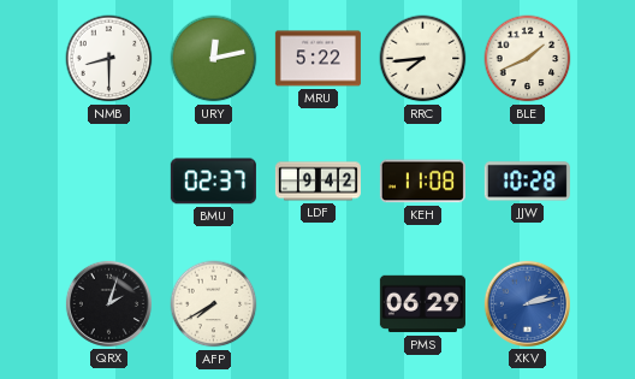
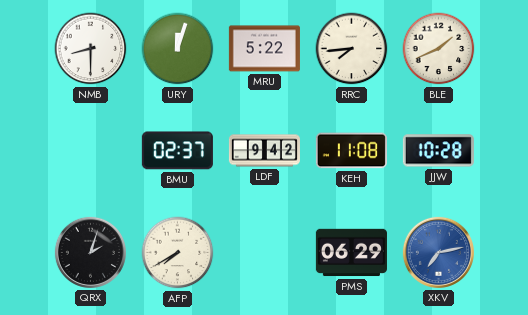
URY: 12:13 -> 12:03
XKV: 2:13 -> 7:13
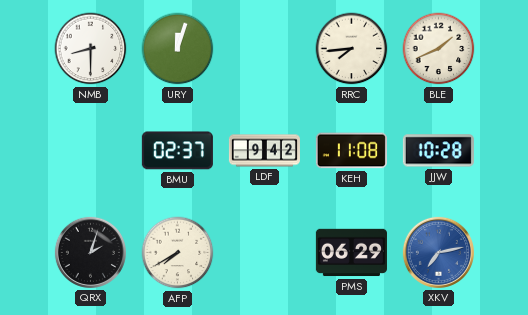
MRU: 5:22 -> none
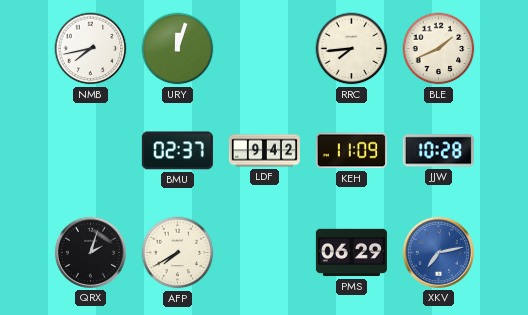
NMB: 8:30 -> 7:43
KEH: 11:08 -> 11:09
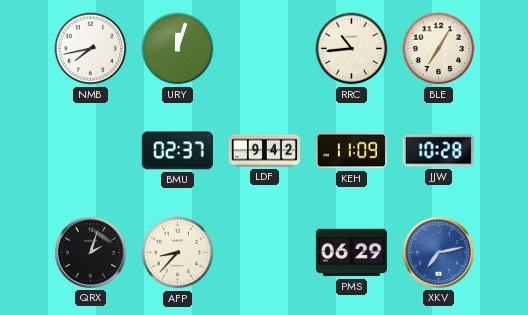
RRC: 7:44 -> 10:44
BLE: 1:41 -> 7:05
AFP: 7:40 -> 8:37
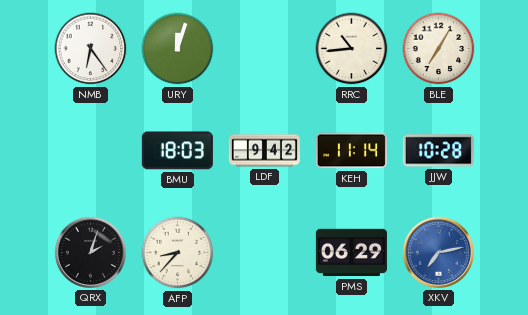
NMB: 7:43 -> 6:24
BMU: 02:37 -> 18:03
KEH: 11:09 -> 11:14
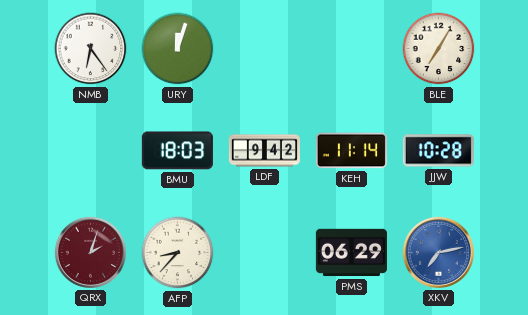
RRC: 10:44 -> none
QRX dial: black -> burgundy
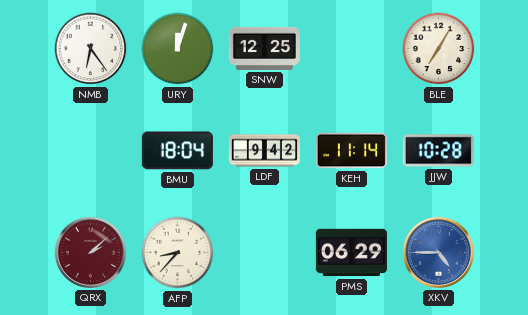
SNW: none -> 12:25
BMU: 18:03 -> 18:04
QRX: 2:03 -> 2:08
XKV: 7:13 -> 4:45
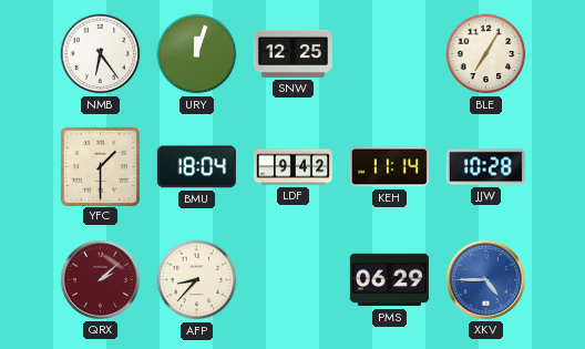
YFC: none -> 1:30
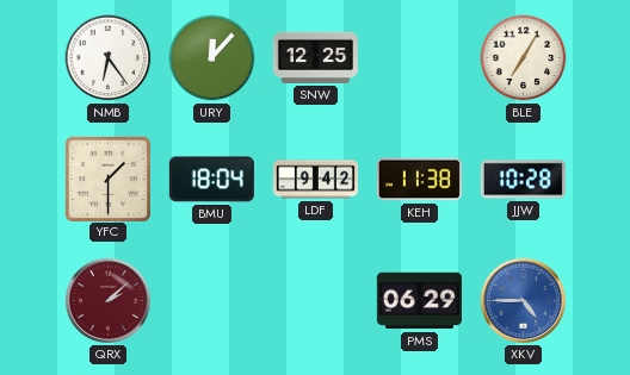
URY: 12:03 -> 12:07
KEH: 11:14 -> 11:38
AFP: 8:37 -> none
